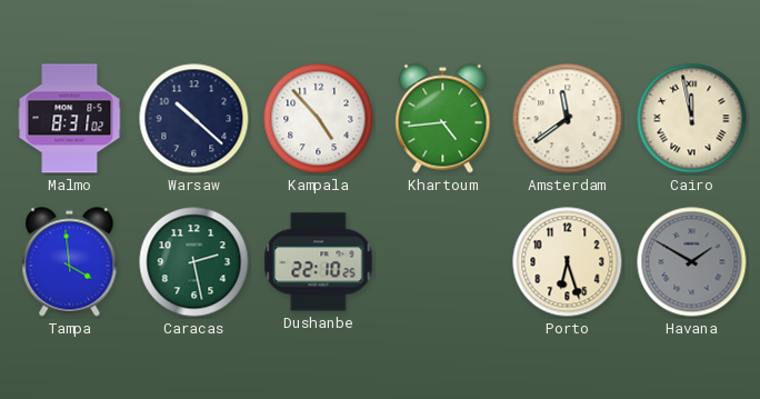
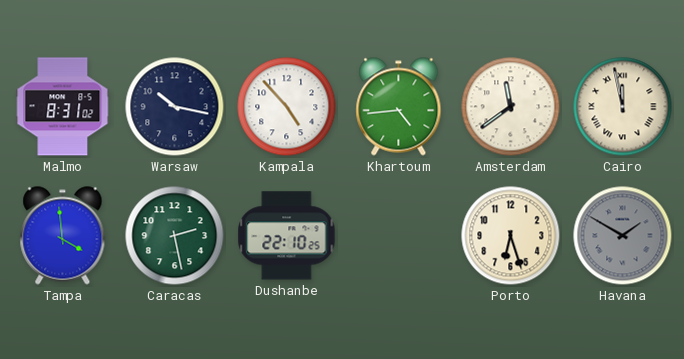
Warsaw: 10:22 -> 10:17
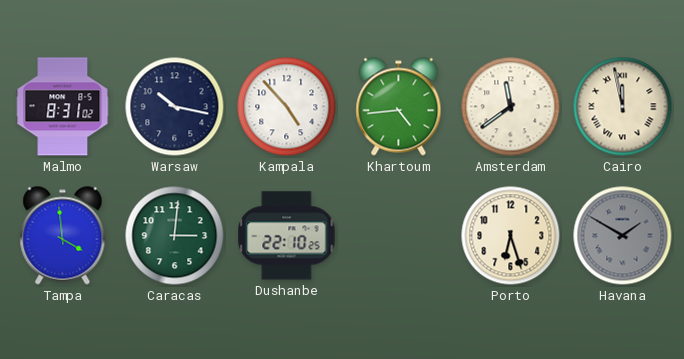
Caracas: 2:28 -> 3:01
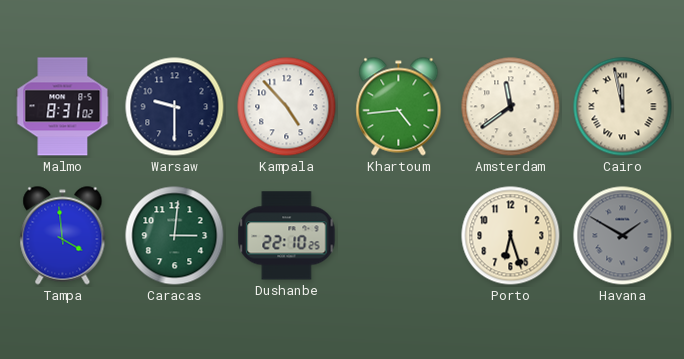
Warsaw: 10:17 -> 9:30
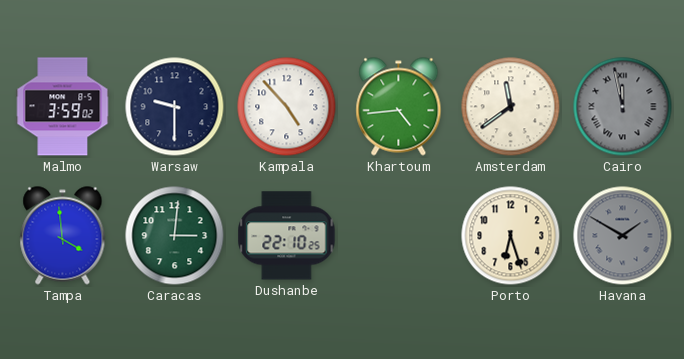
Malmo: 8:31 -> 3:59
Cairo dial: cream -> grey
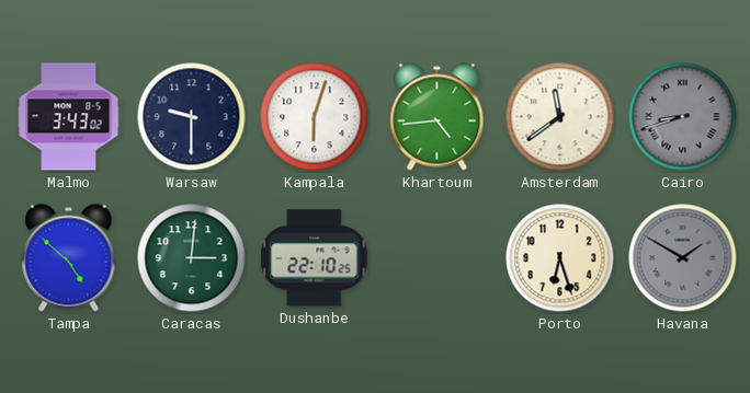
Malmo: 3:59 -> 3:43
Kampala: 4:53 -> 6:03
Cairo: 11:58 -> 8:42
Tampa: 3:59 -> 4:52
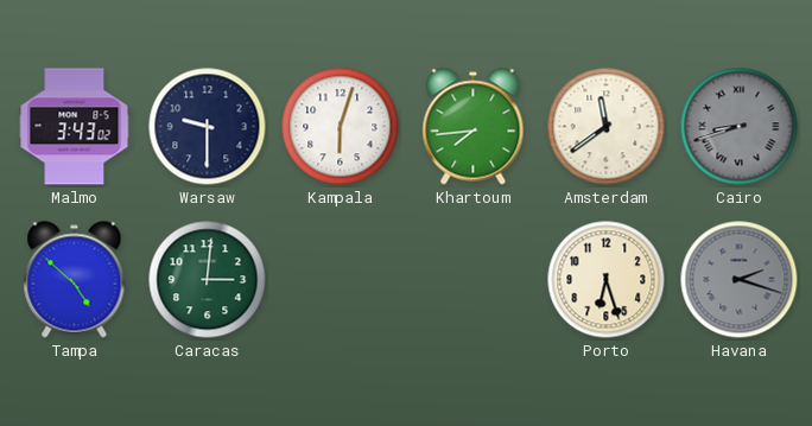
Khartoum: 4:44 -> 7:44
Dushanbe: 22:10 -> none
Havana: 1:50 -> 2:18
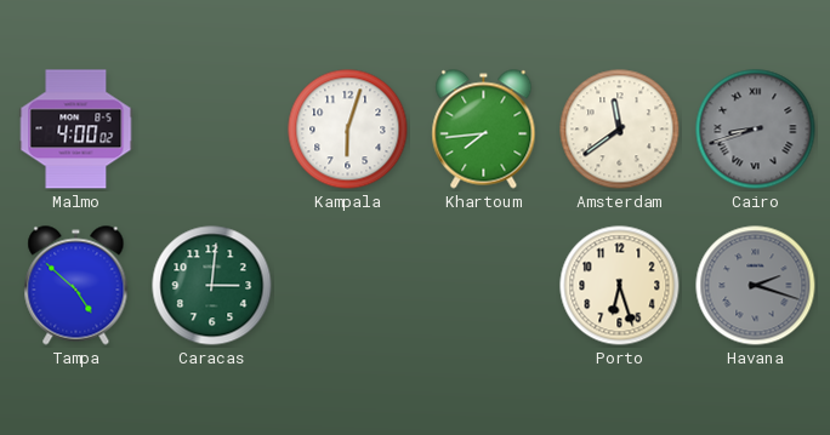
Malmo: 3:43 -> 4:00
Warsaw: 9:30 -> none
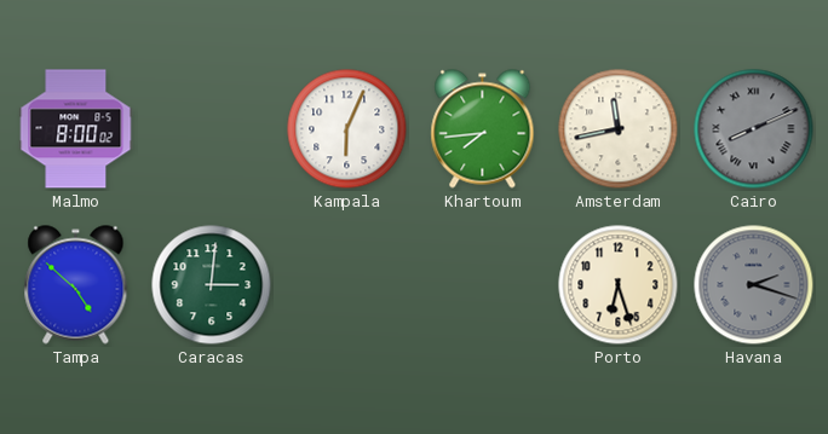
Malmo: 4:00 -> 8:00
Kampala: 6:03 -> 6:04
Amsterdam: 11:39 -> 11:43
Cairo: 8:42 -> 8:11
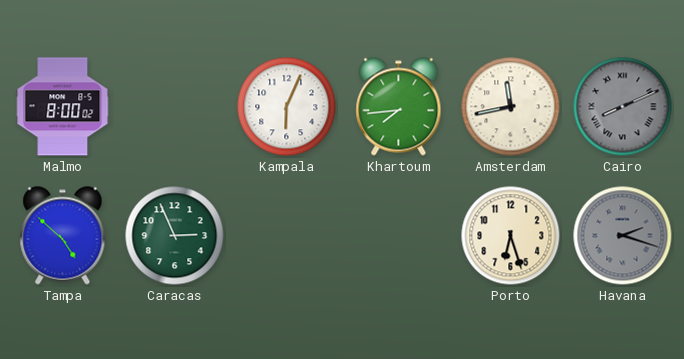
Caracas: 3:01 -> 2:56
